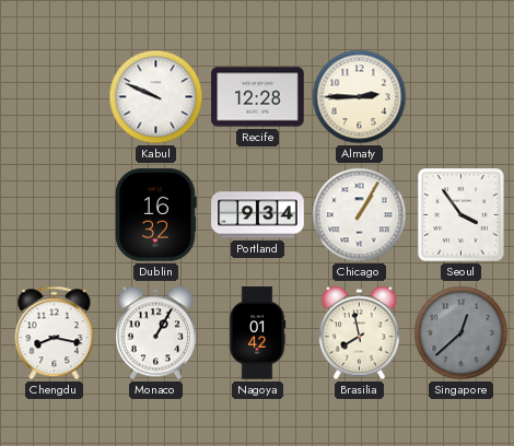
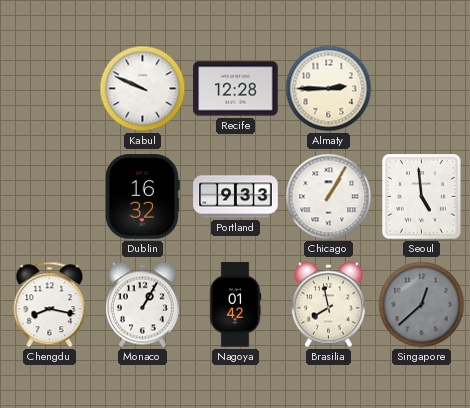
Portland: 9:34 -> 9:33
Seoul: 3:54 -> 4:59
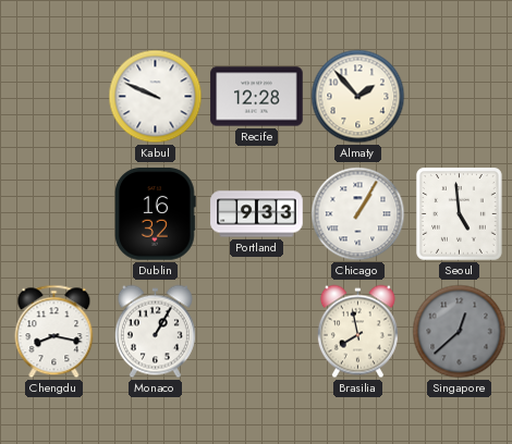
Almaty: 2:45 -> 1:53
Nagoya: 01:42 -> none
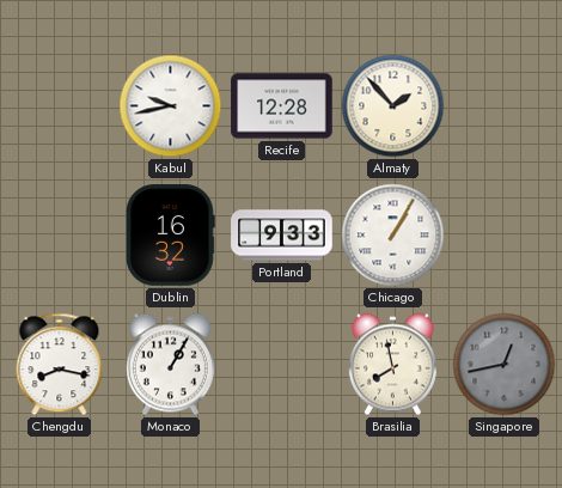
Kabul: 9:49 -> 9:43
Seoul: 4:59 -> none
Singapore: 12:38 -> 12:43
